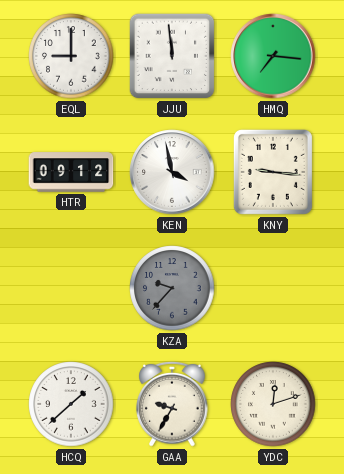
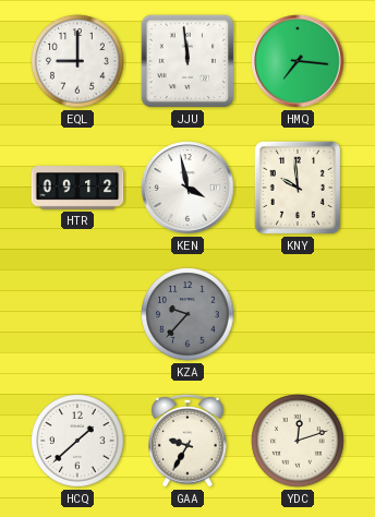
KNY: 9:16 -> 9:59
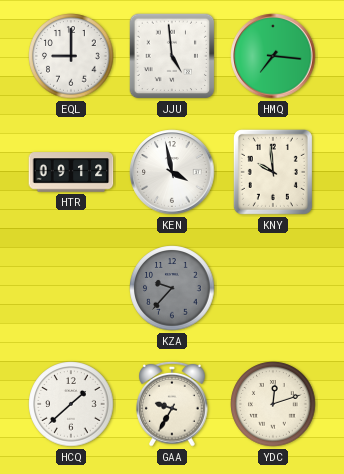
JJU: 11:59 -> 4:59
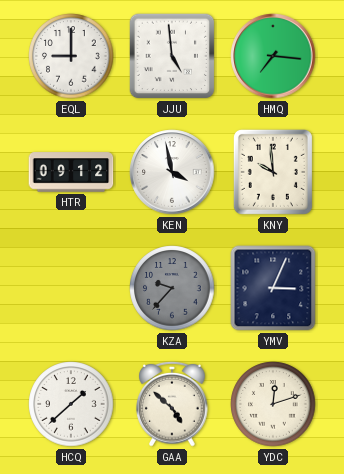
YMV: none -> 3:04
GAA: 9:35 -> 4:52
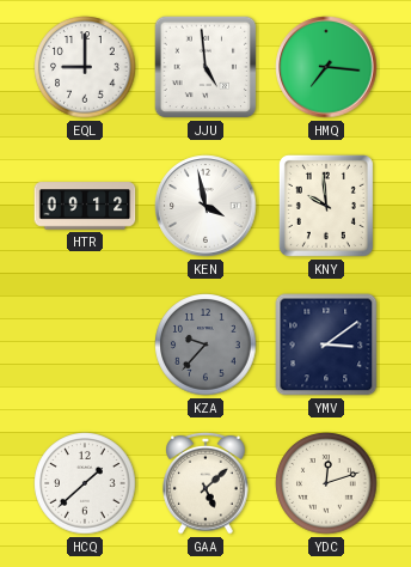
YMV: 3:04 -> 3:09
GAA: 4:52 -> 5:08
